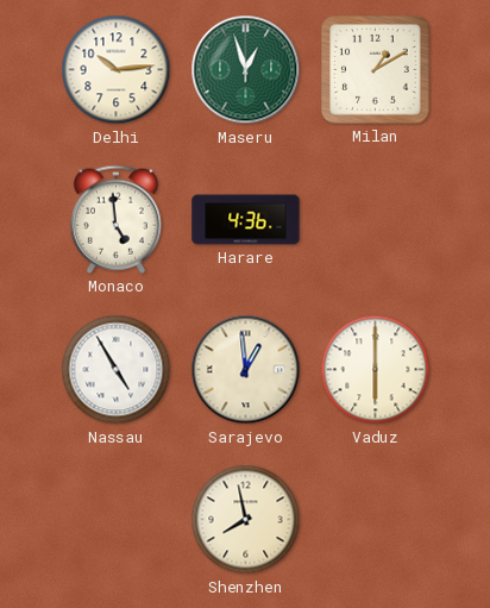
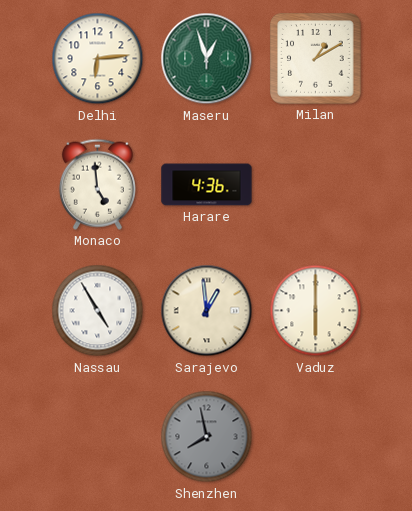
Delhi: 10:14 -> 6:14
Shenzhen dial: cream -> grey
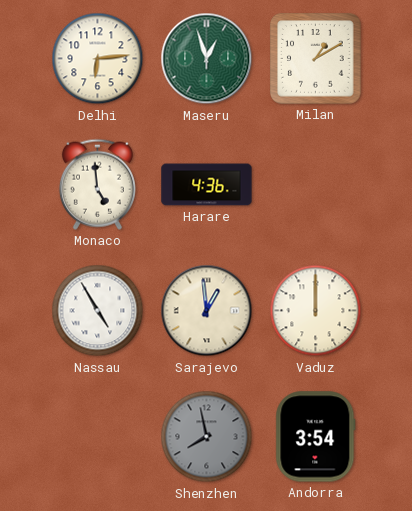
Vaduz: 6:00 -> 12:00
Andorra: none -> 3:54
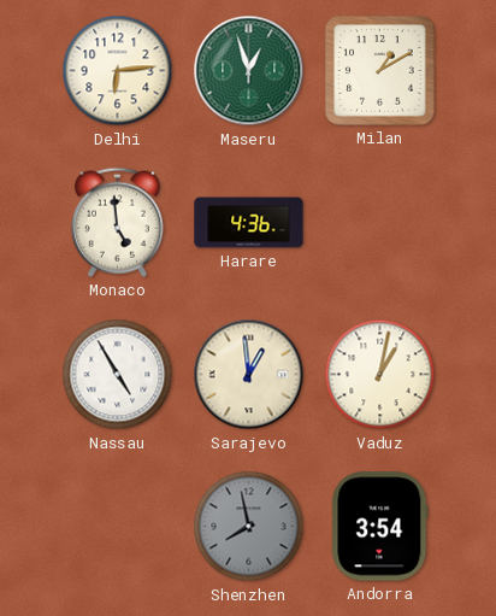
Vaduz: 12:00 -> 1:02
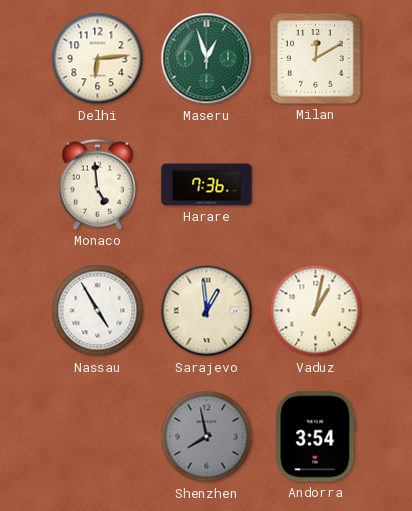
Milan: 1:10 -> 12:10
Harare: 4:36 -> 7:36
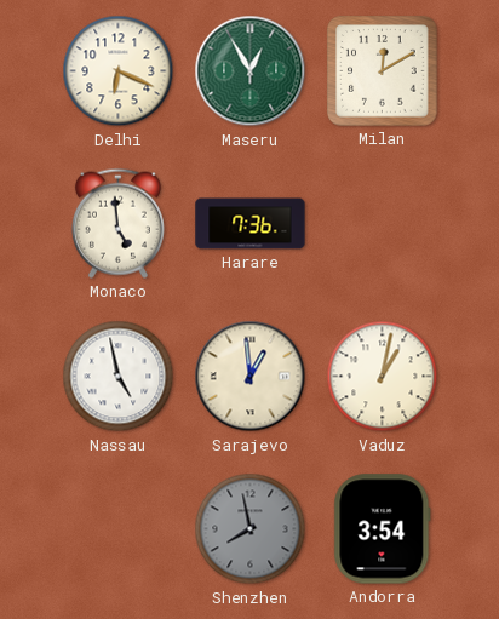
Delhi: 6:14 -> 6:19
Maseru: 12:57 -> 12:55
Nassau: 4:55 -> 4:58
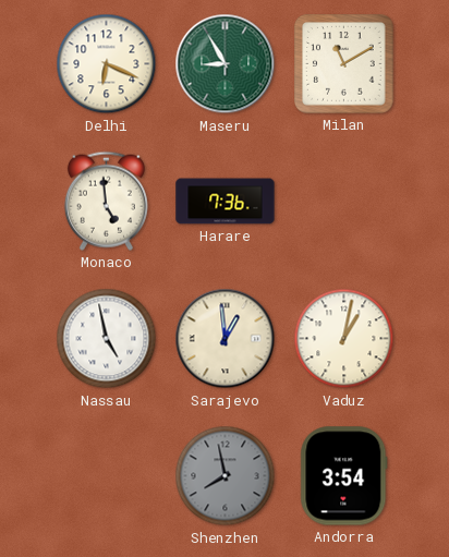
Maseru: 12:55 -> 8:55
Milan: 12:10 -> 11:10
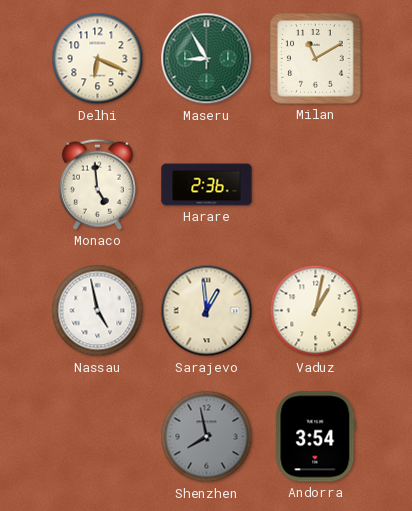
Harare: 7:36 -> 2:36
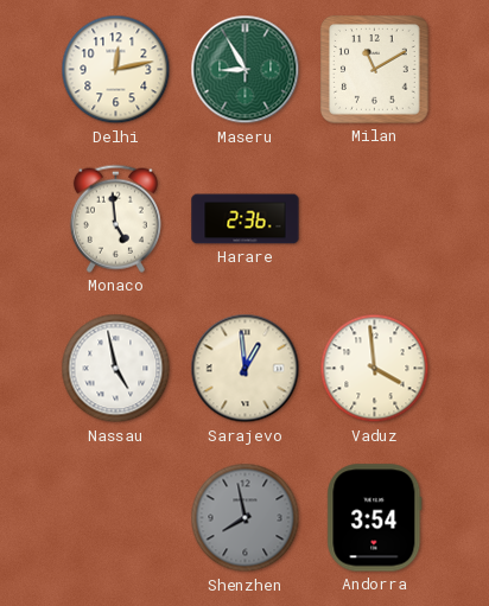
Delhi: 6:19 -> 12:13
Vaduz: 1:02 -> 3:59
